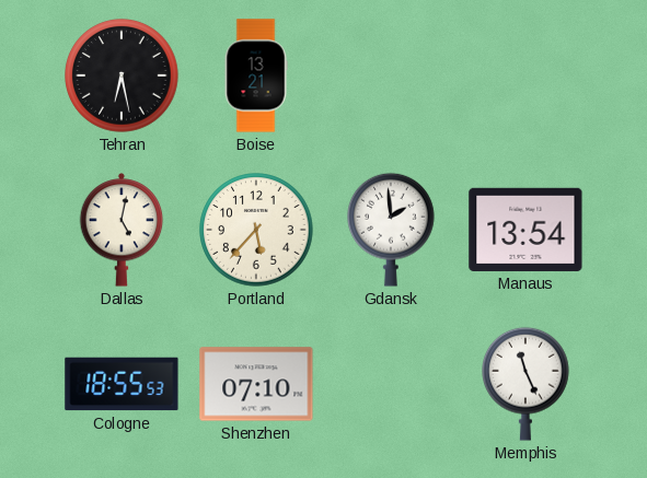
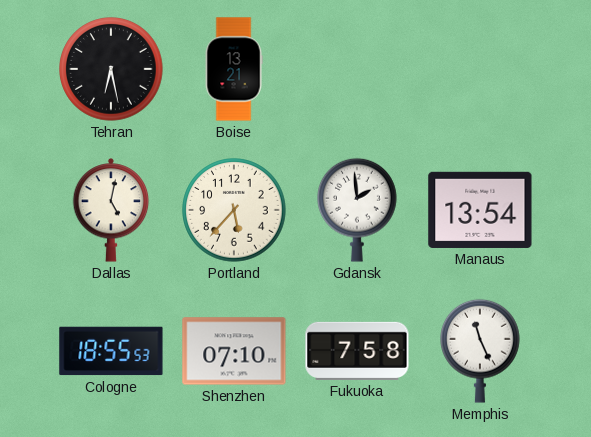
Fukuoka: none -> 7:58
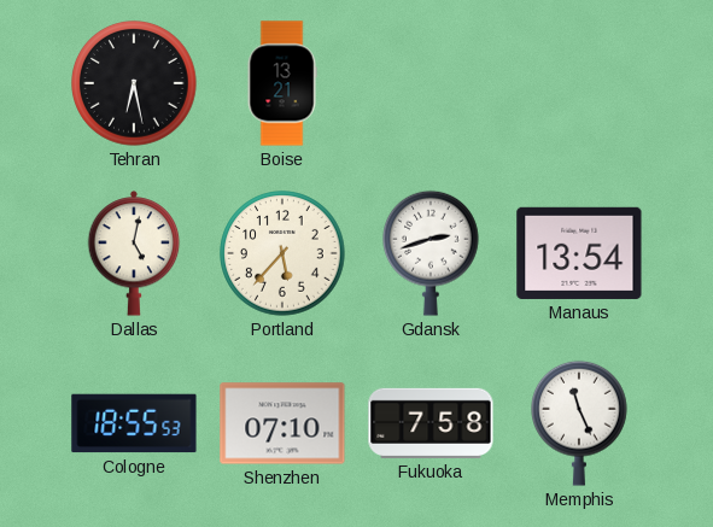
Gdansk: 1:59 -> 2:42
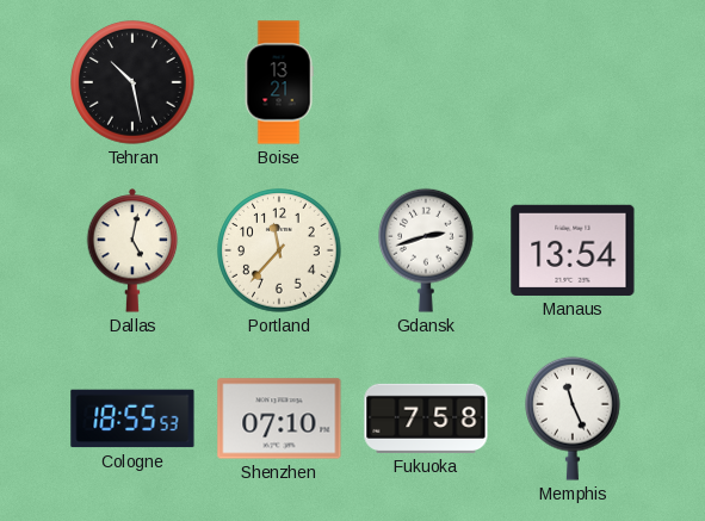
Tehran: 6:28 -> 10:28
Portland: 5:37 -> 11:37
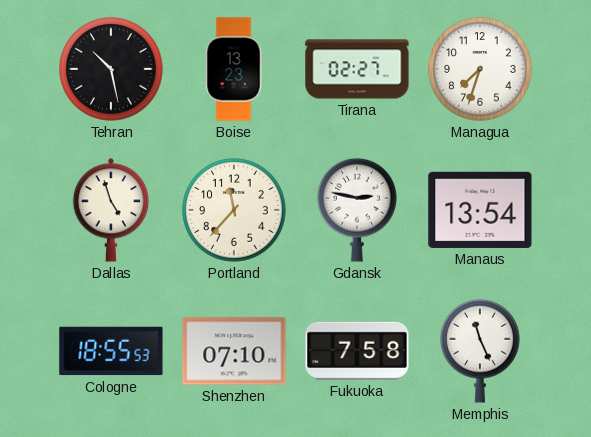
Boise: 13:21 -> 13:23
Tirana: none -> 02:27
Managua: none -> 7:33
Dallas: 5:02 -> 4:57
Gdansk: 2:42 -> 2:47
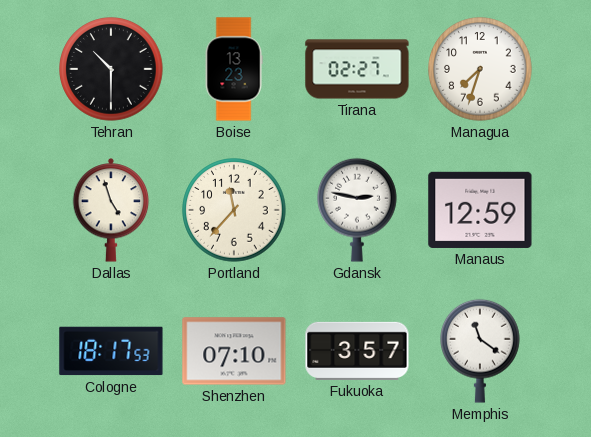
Tehran: 10:28 -> 10:30
Manaus: 13:54 -> 12:59
Cologne: 18:55 -> 18:17
Fukuoka: 7:58 -> 3:57
Memphis: 11:26 -> 11:21
